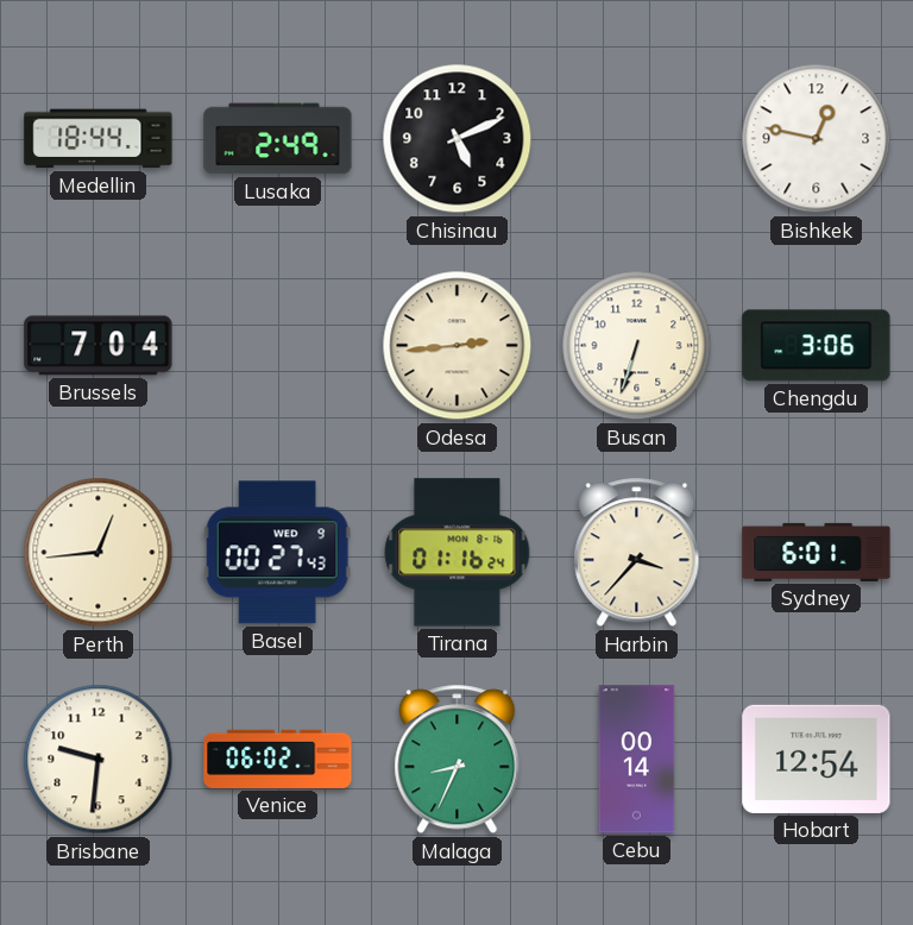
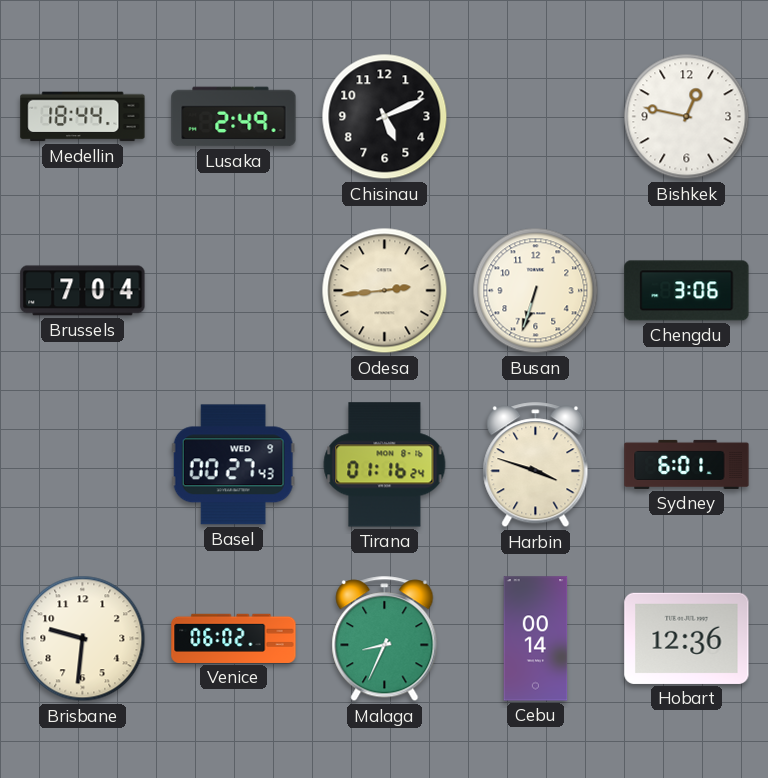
Perth: 12:44 -> none
Harbin: 3:37 -> 3:48
Hobart: 12:54 -> 12:36
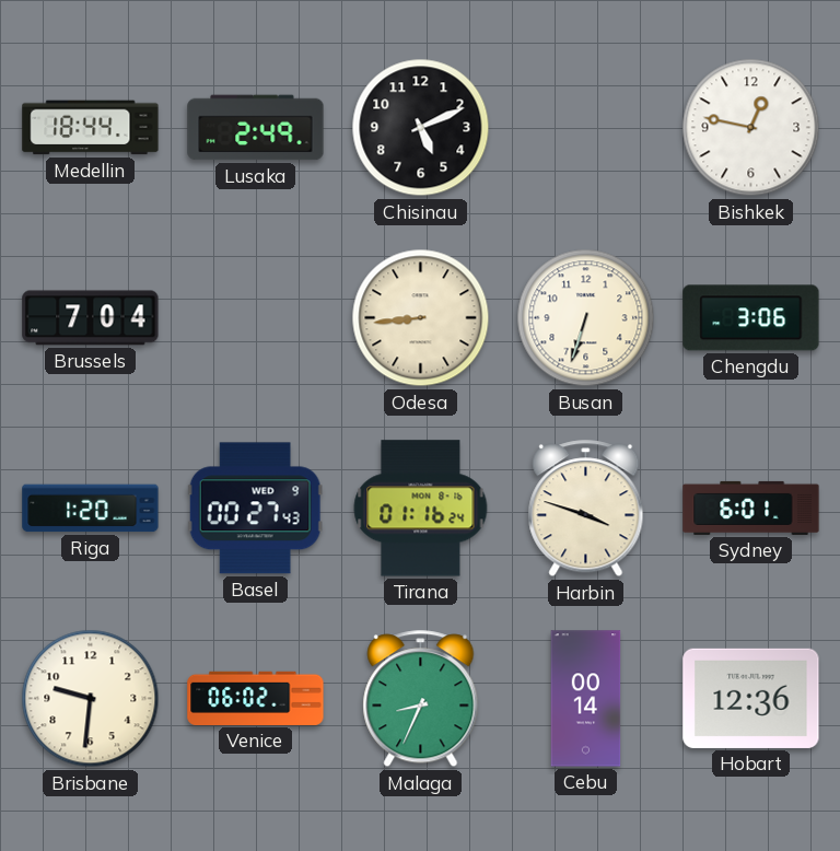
Odesa: 2:44 -> 8:44
Riga: none -> 1:20
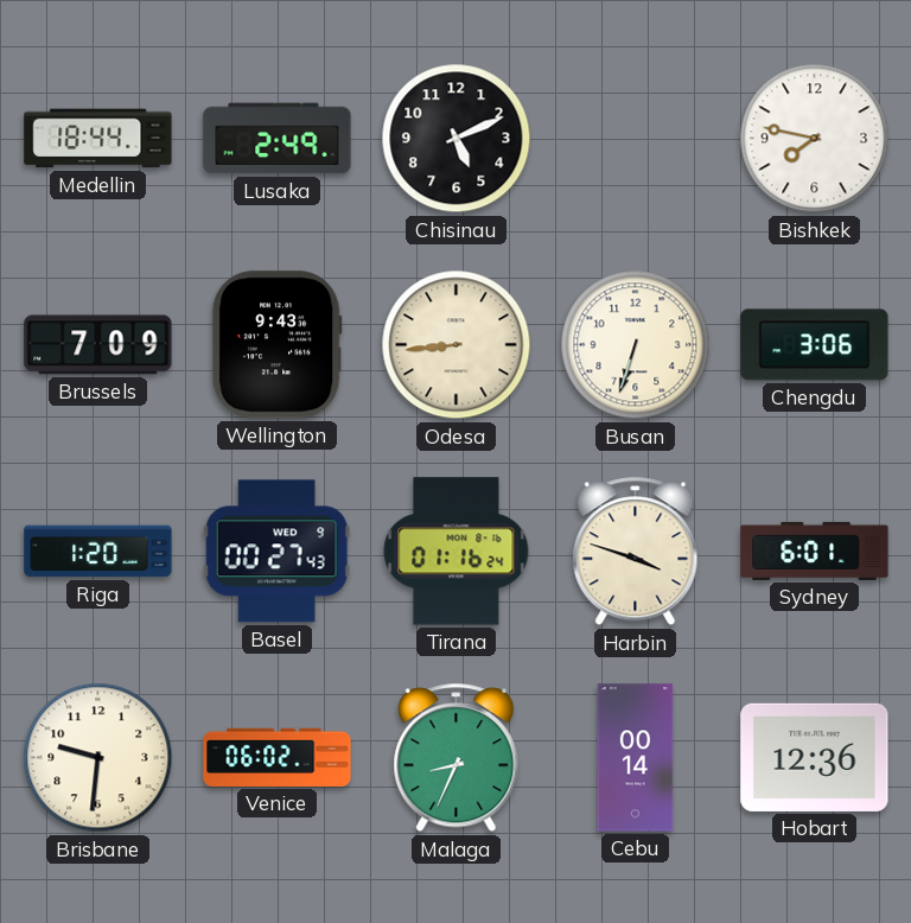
Bishkek: 12:47 -> 7:47
Brussels: 7:04 -> 7:09
Wellington: none -> 9:43
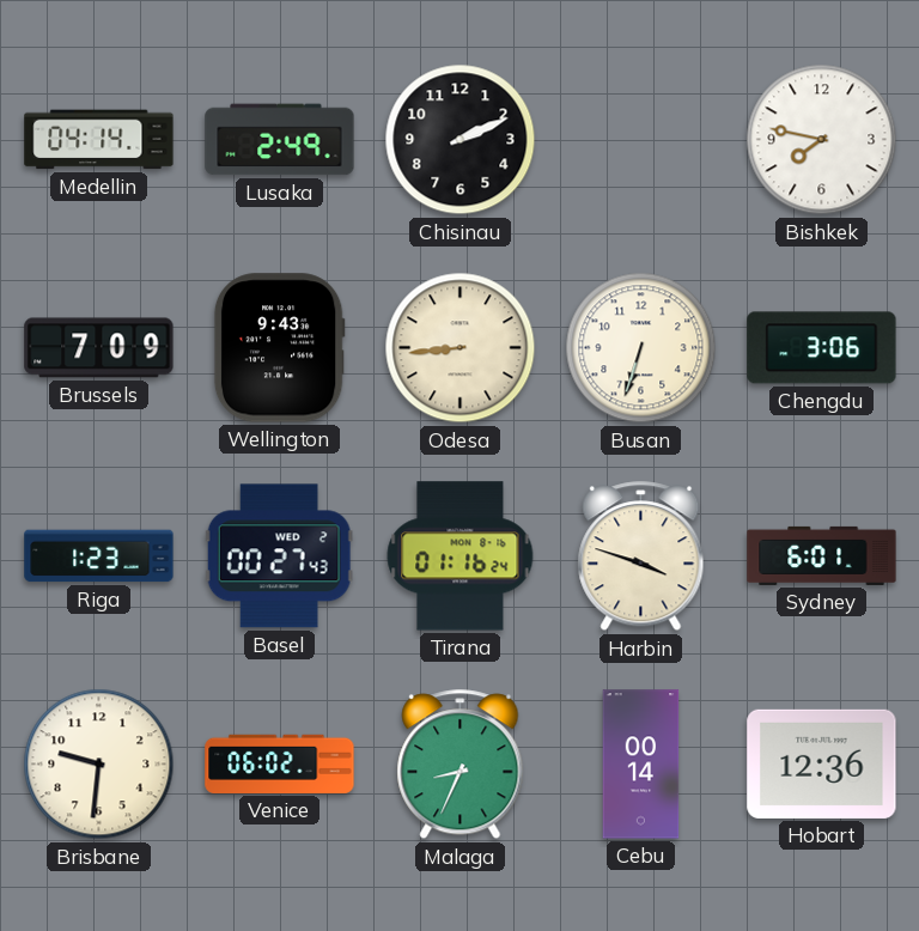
Medellin: 18:44 -> 04:14
Chisinau: 5:11 -> 2:11
Riga: 1:20 -> 1:23
Basel date: WED 9 -> WED 2
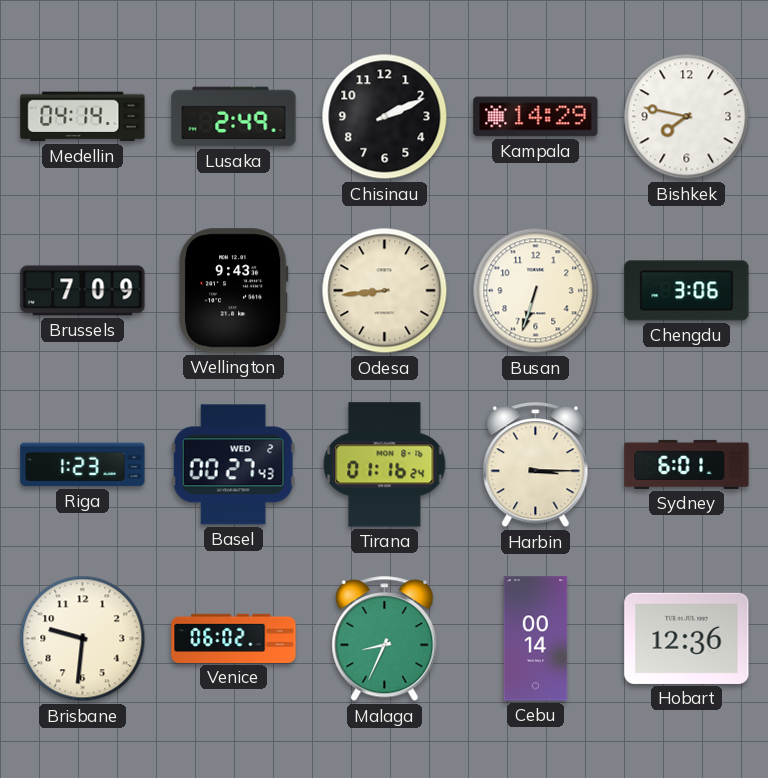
Kampala: none -> 14:29
Harbin: 3:48 -> 3:15
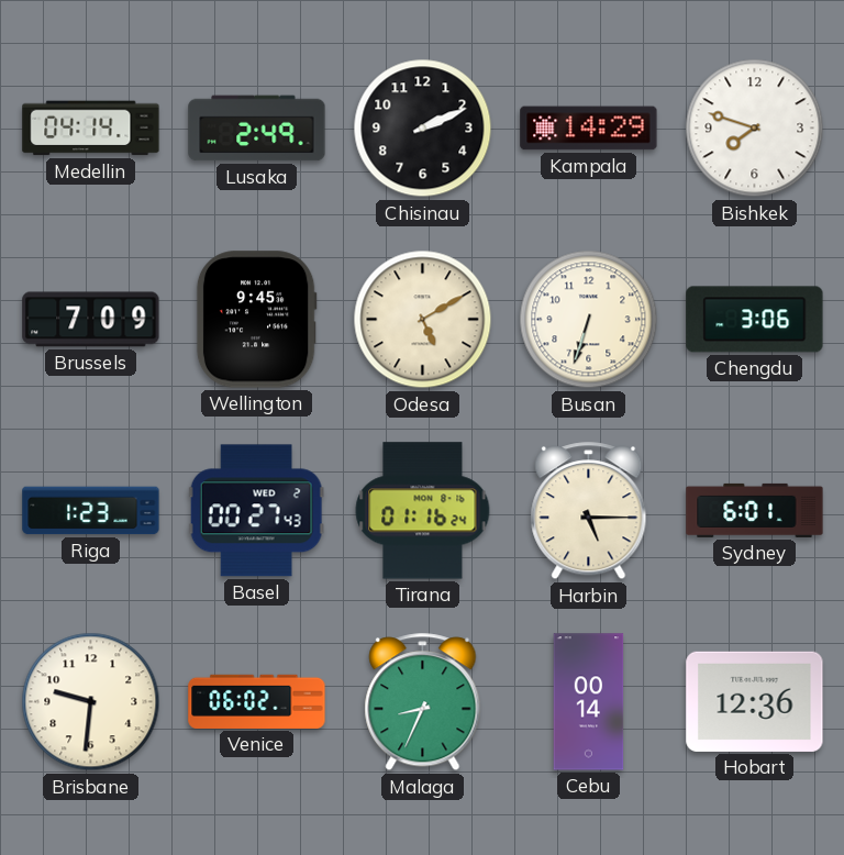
Bishkek: 7:47 -> 7:48
Wellington: 9:43 -> 9:45
Odesa: 8:44 -> 5:10
Harbin: 3:15 -> 5:15
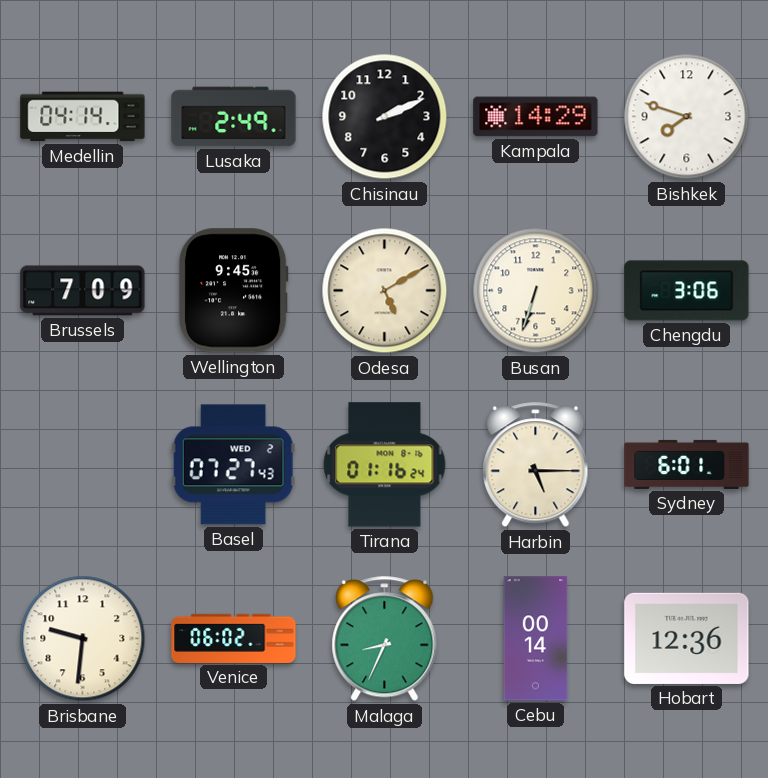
Riga: 1:23 -> none
Basel: 00:27 -> 07:27
